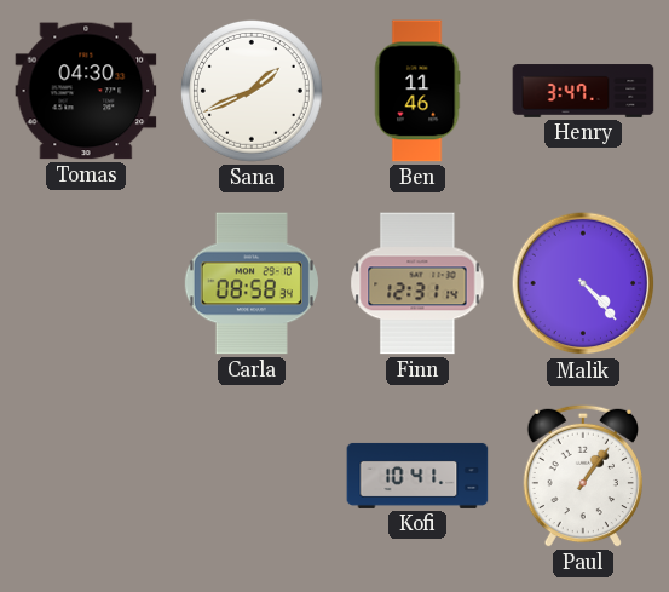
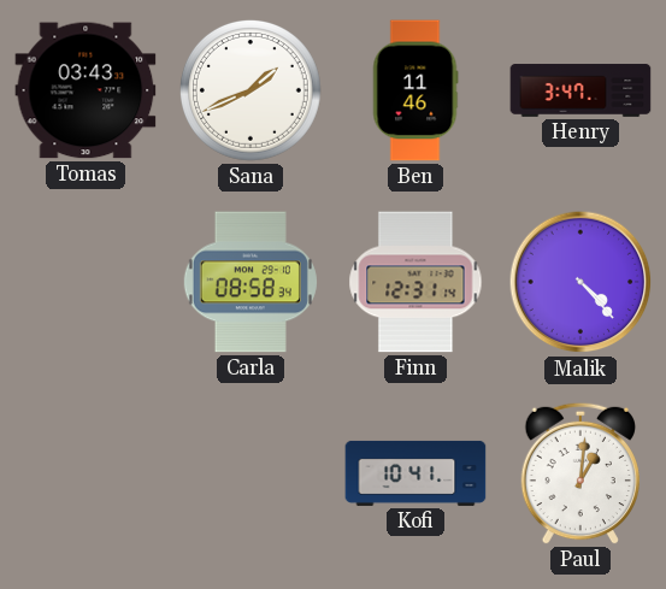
Tomas: 04:30 -> 03:43
Paul: 1:06 -> 1:01
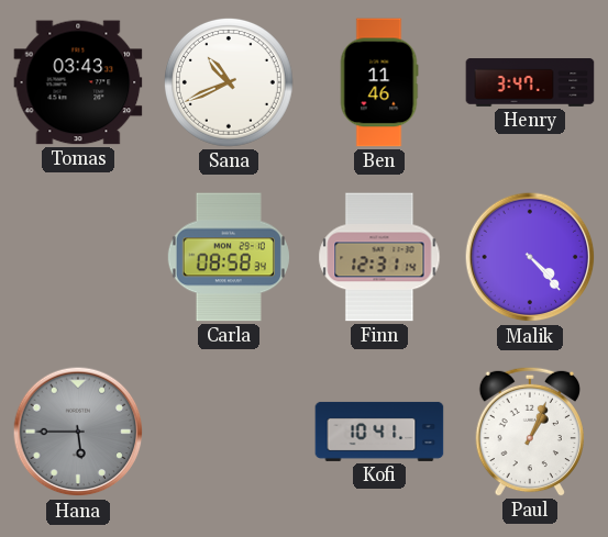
Sana: 1:41 -> 10:41
Hana: none -> 5:45
Paul: 1:01 -> 1:04
